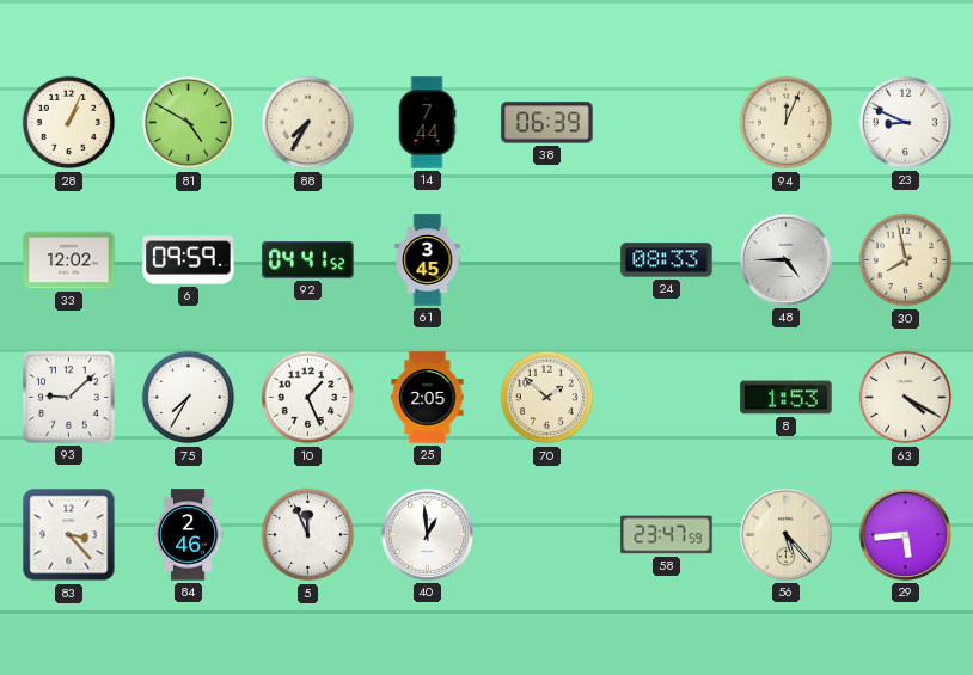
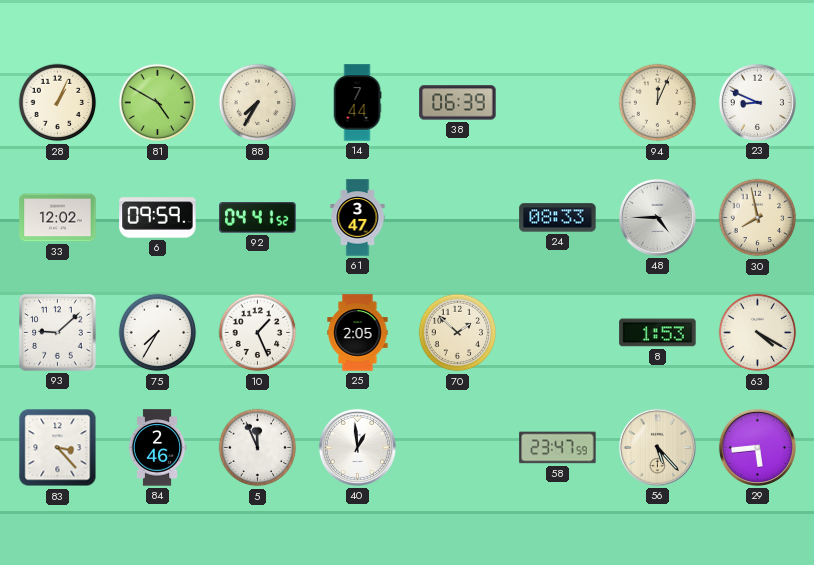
61: 3:45 -> 3:47
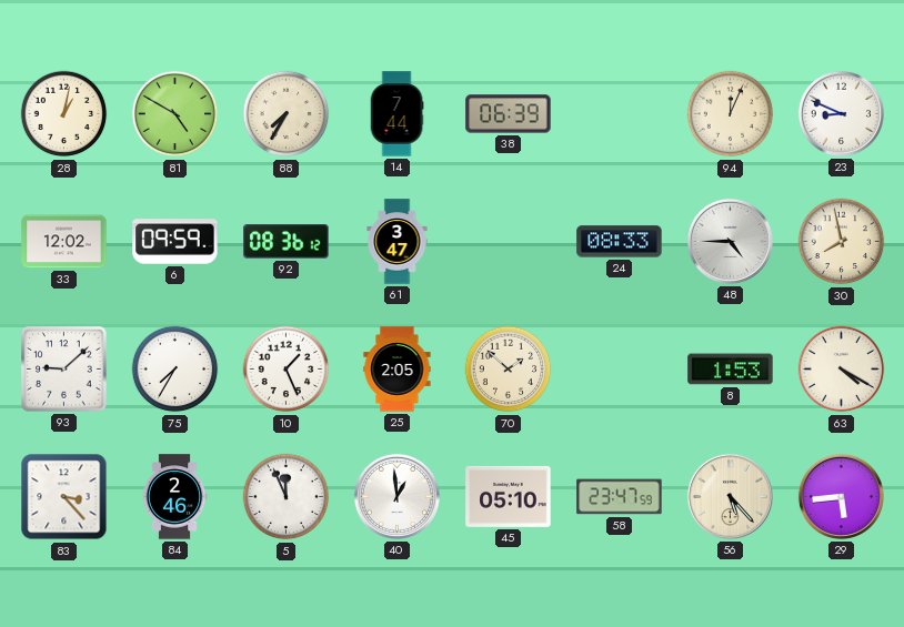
28: 1:04 -> 1:02
92: 04:41 -> 08:36
45: none -> 05:10
